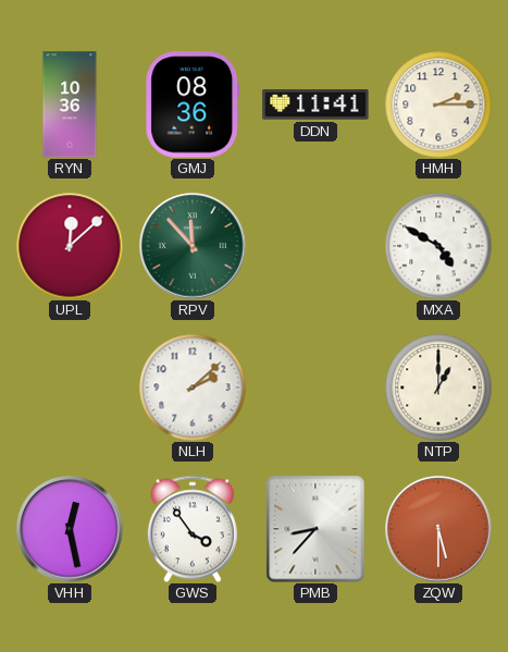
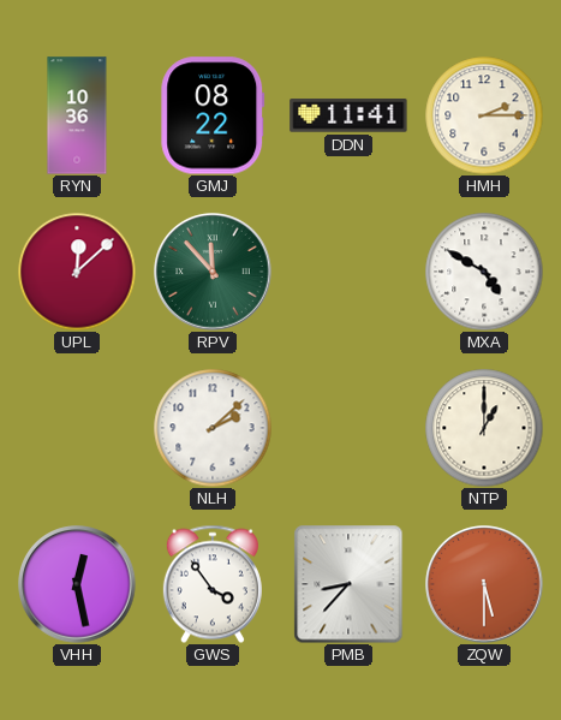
GMJ: 08:36 -> 08:22
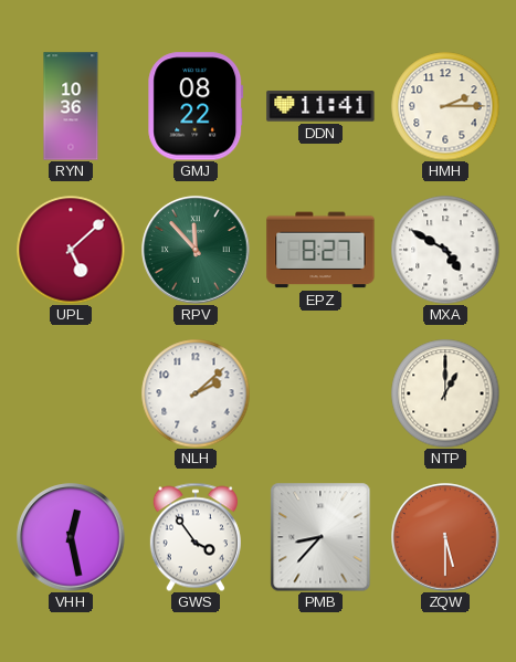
UPL: 12:08 -> 5:08
EPZ: none -> 8:27
